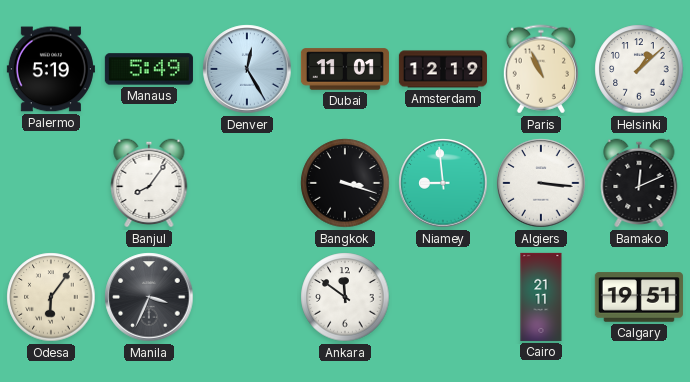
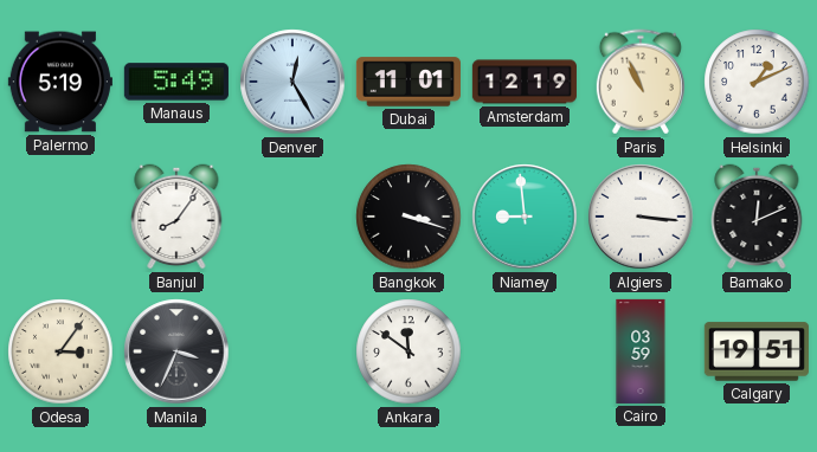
Helsinki: 1:08 -> 1:11
Odesa: 6:06 -> 3:06
Cairo: 21:11 -> 03:59
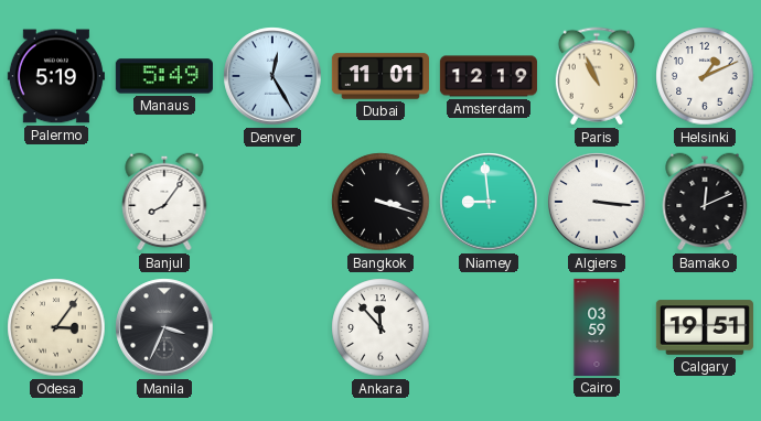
Ankara: 11:51 -> 11:53
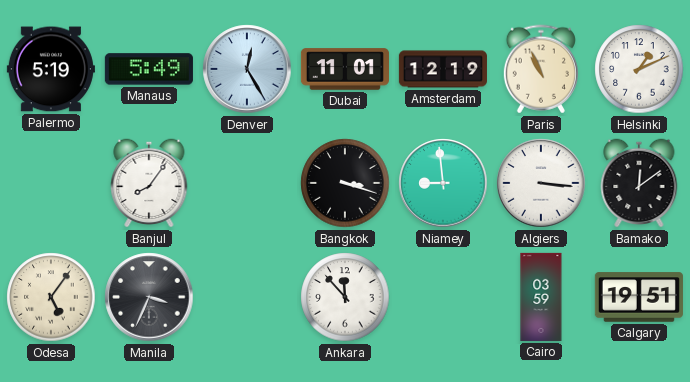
Bamako: 12:11 -> 12:09
Odesa: 3:06 -> 5:06
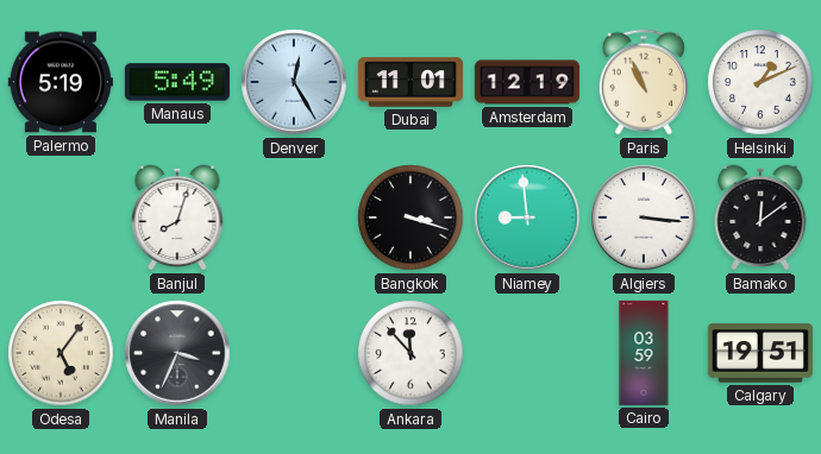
Banjul: 8:06 -> 8:03
